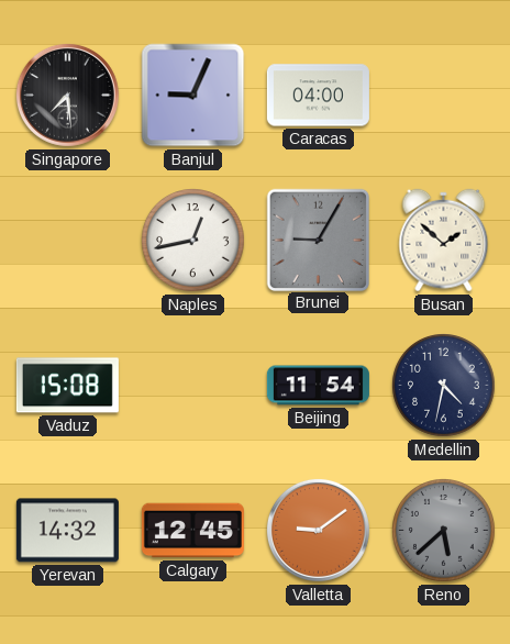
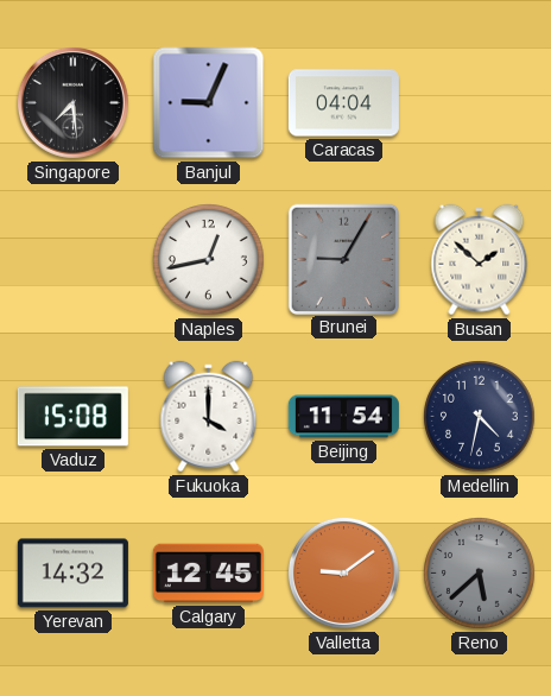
Caracas: 04:00 -> 04:04
Fukuoka: none -> 4:00
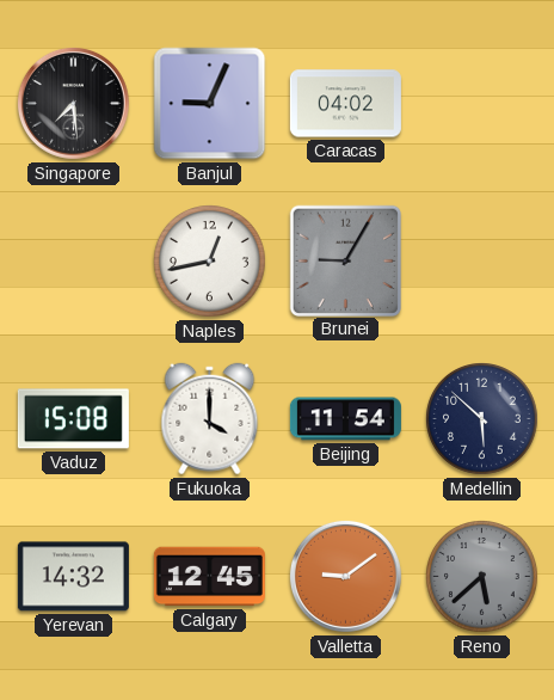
Caracas: 04:04 -> 04:02
Busan: 1:52 -> none
Medellin: 4:32 -> 5:52
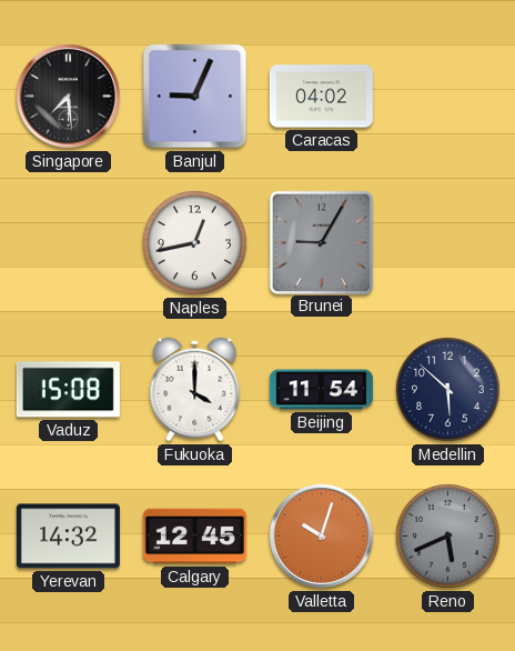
Valletta: 9:09 -> 10:03
Reno: 5:38 -> 5:41
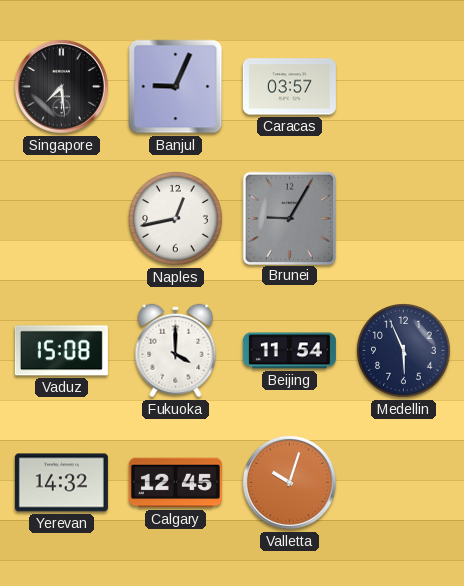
Caracas: 04:02 -> 03:57
Medellin: 5:52 -> 5:56
Reno: 5:41 -> none
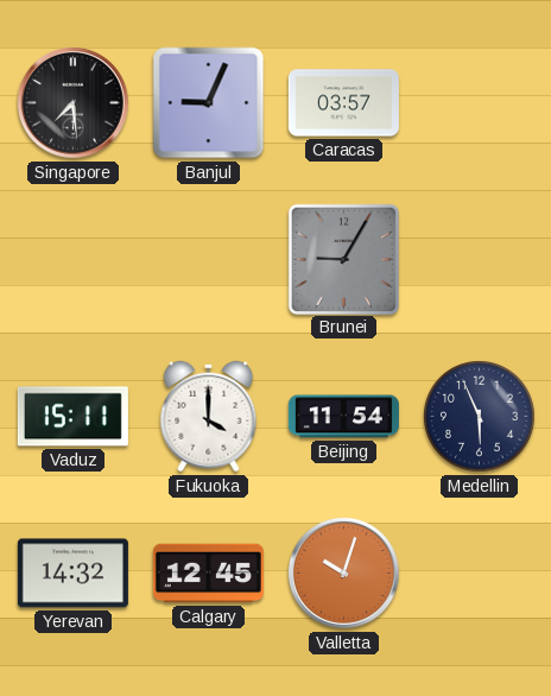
Naples: 12:43 -> none
Vaduz: 15:08 -> 15:11
